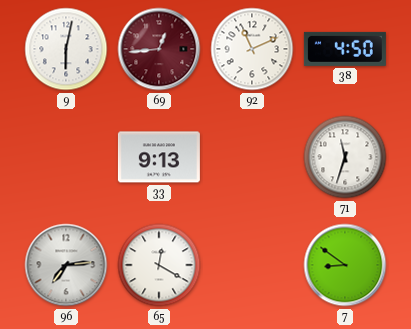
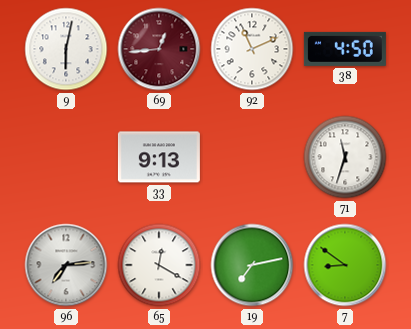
19: none -> 7:13
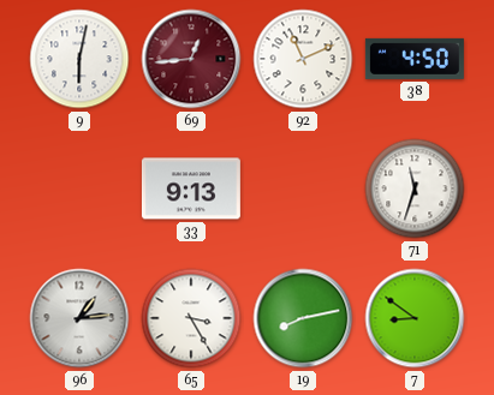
96: 7:14 -> 1:14
65: 12:20 -> 3:25
19: 7:13 -> 8:13
